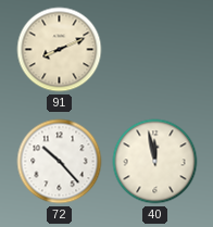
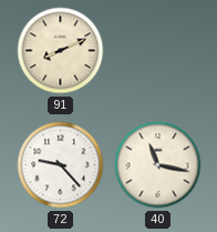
72: 10:23 -> 9:23
40: 11:58 -> 11:17
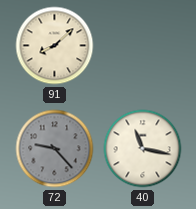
91: 8:11 -> 8:08
72 dial: white -> grey
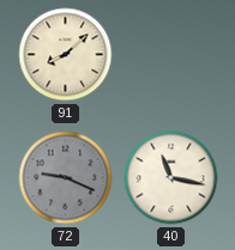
72: 9:23 -> 9:19
